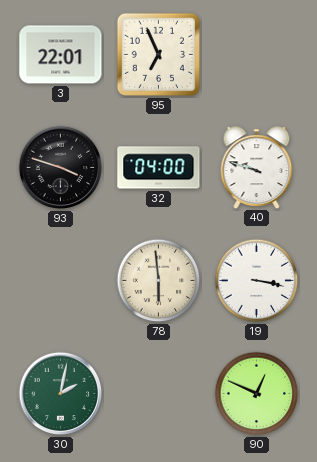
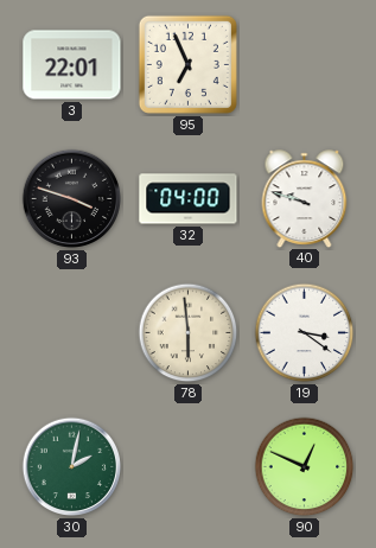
19: 3:17 -> 3:21
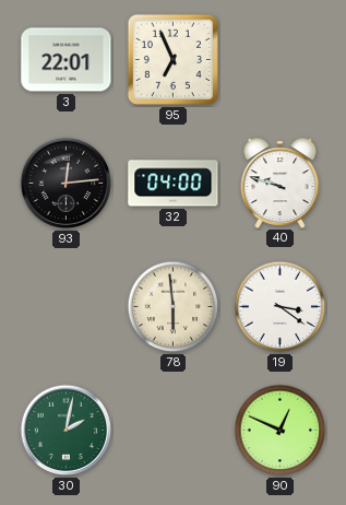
93: 3:48 -> 12:14
